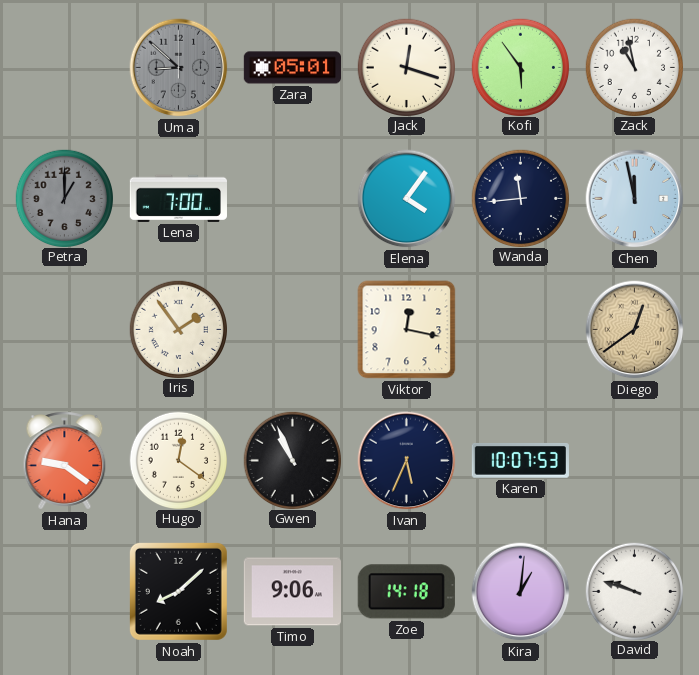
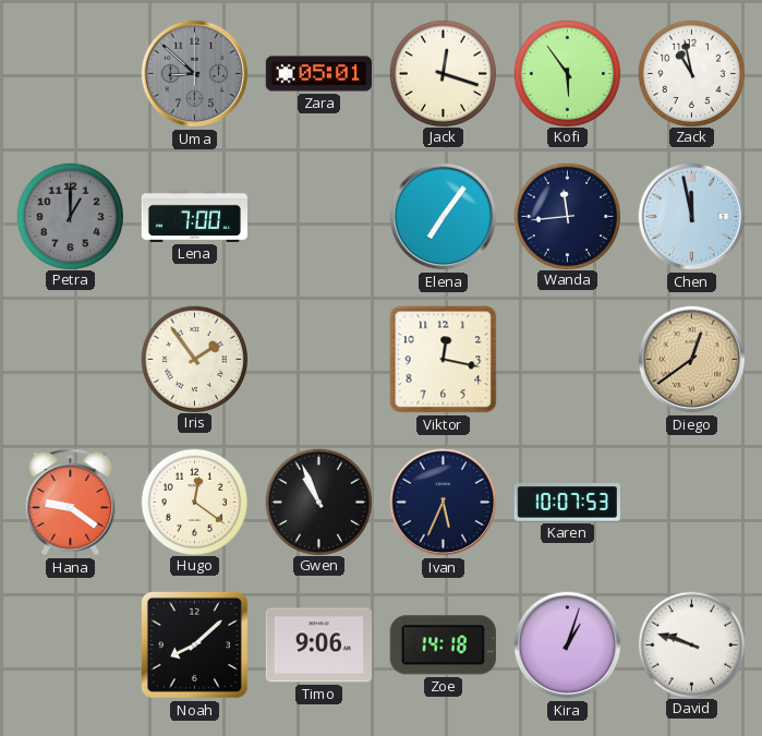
Elena: 4:06 -> 7:06
Kira: 1:01 -> 1:03
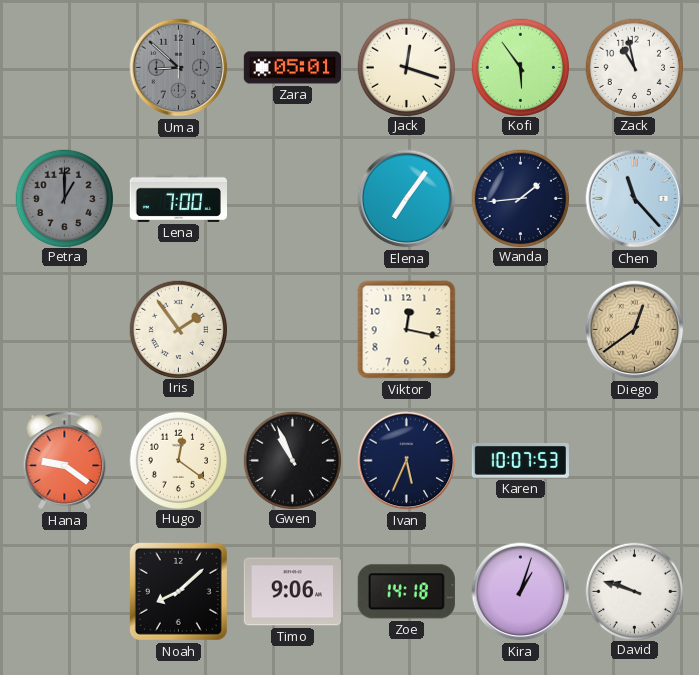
Wanda: 11:44 -> 1:44
Chen: 11:58 -> 11:23
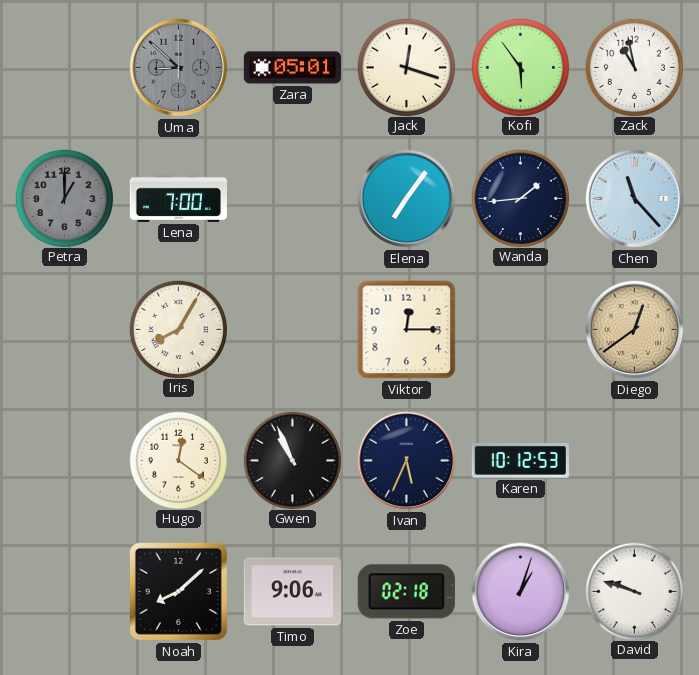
Iris: 1:54 -> 8:05
Viktor: 12:17 -> 12:15
Hana: 9:21 -> none
Karen: 10:07 -> 10:12
Zoe: 14:18 -> 02:18
